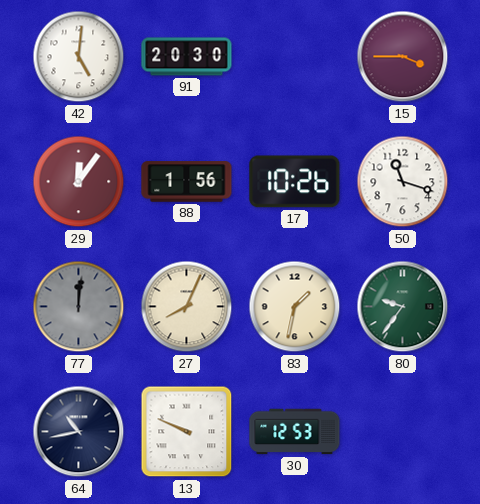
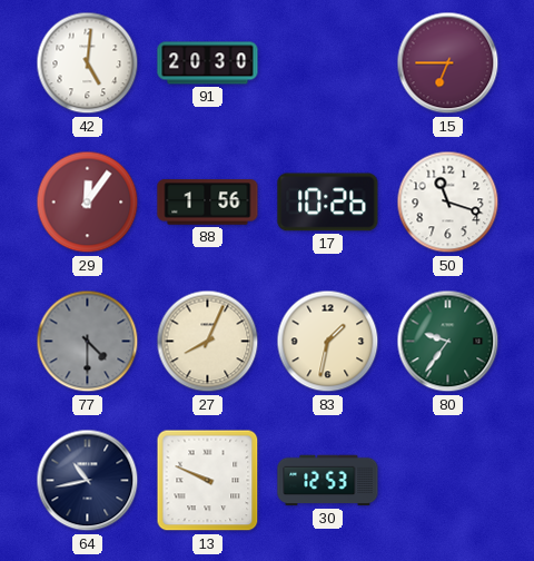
15: 3:45 -> 6:45
77: 12:01 -> 4:30
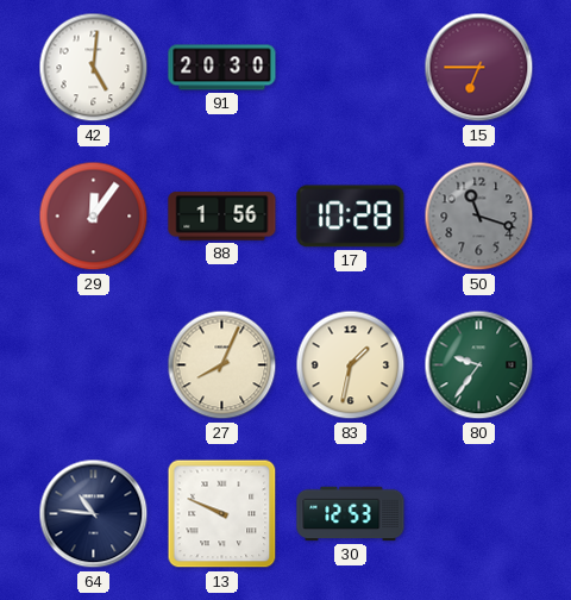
17: 10:26 -> 10:28
50 dial: white -> grey
77: 4:30 -> none
64: 10:43 -> 10:46
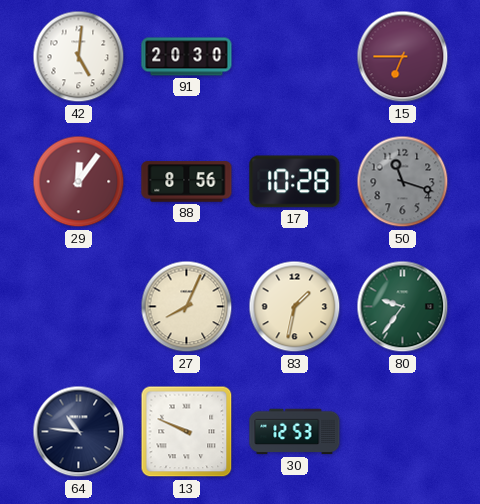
88: 1:56 -> 8:56
